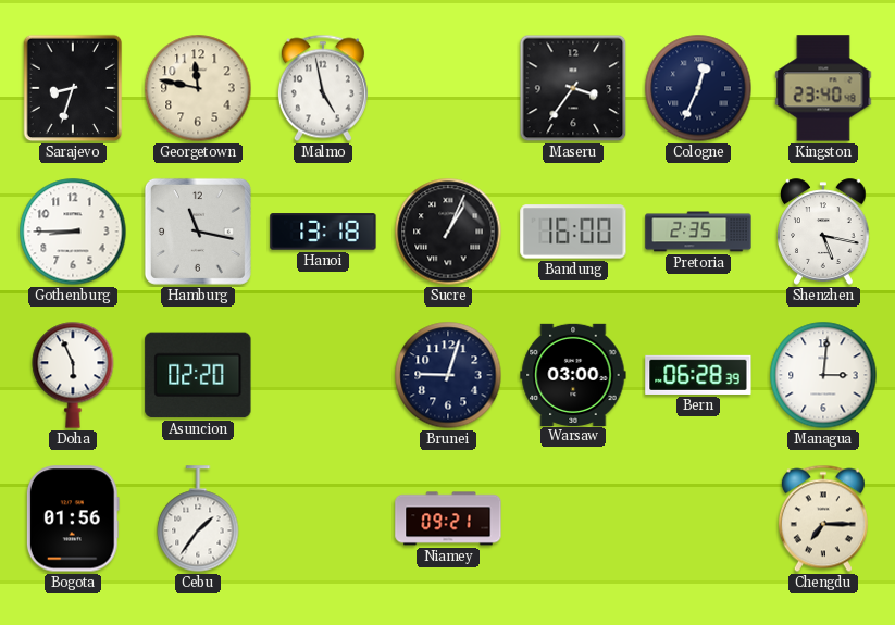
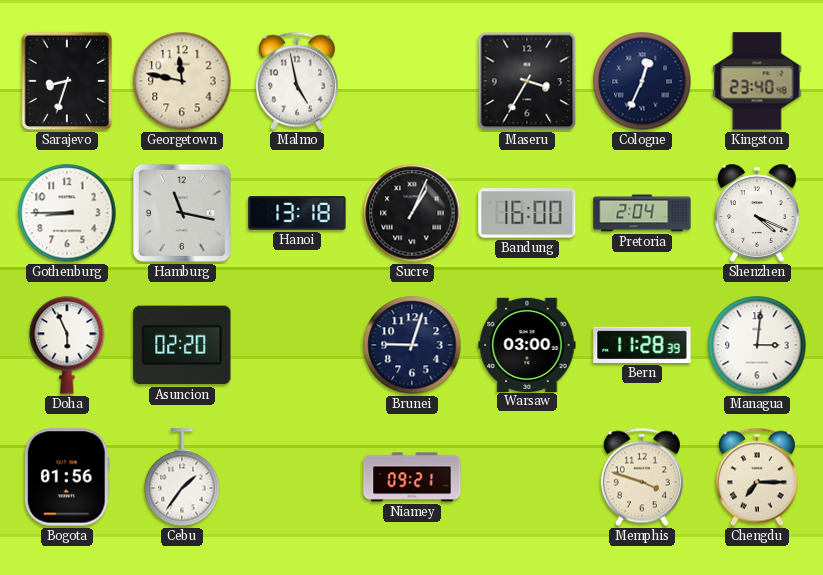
Maseru: 3:36 -> 3:35
Pretoria: 2:35 -> 2:04
Shenzhen: 5:17 -> 4:19
Bern: 06:28 -> 11:28
Memphis: none -> 3:48
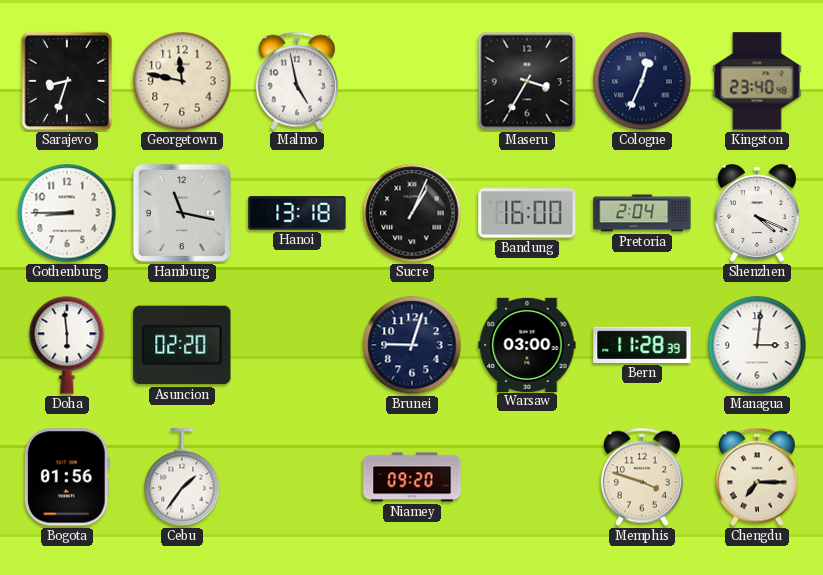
Doha: 5:56 -> 5:59
Niamey: 09:21 -> 09:20
